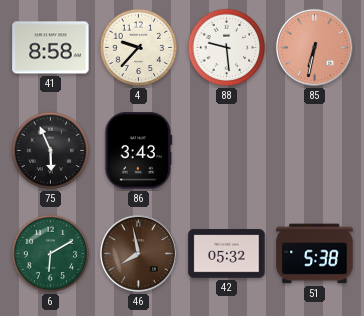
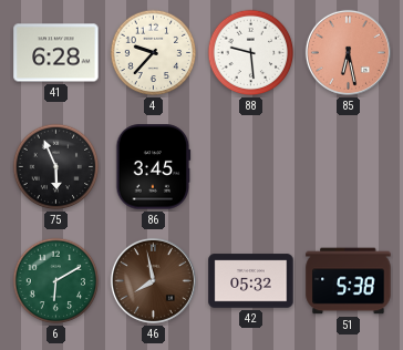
41: 8:58 -> 6:28
85: 6:32 -> 6:28
86: 3:43 -> 3:45
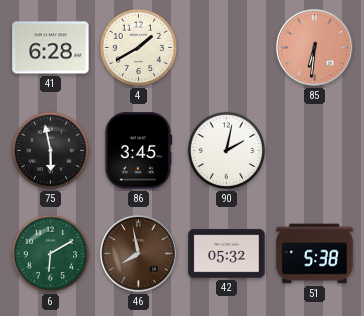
4: 9:37 -> 1:40
88: 9:29 -> none
85: 6:28 -> 6:31
75: 5:56 -> 5:58
90: none -> 2:02
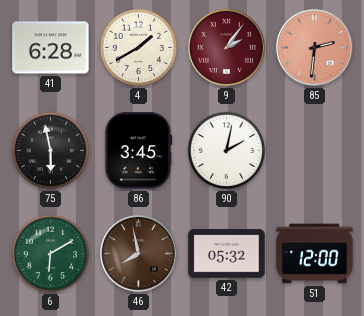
9: none -> 2:06
85: 6:31 -> 2:31
51: 5:38 -> 12:00
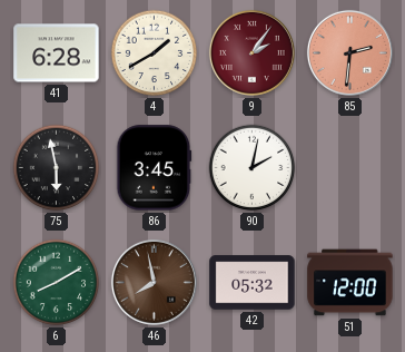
6: 6:10 -> 8:10
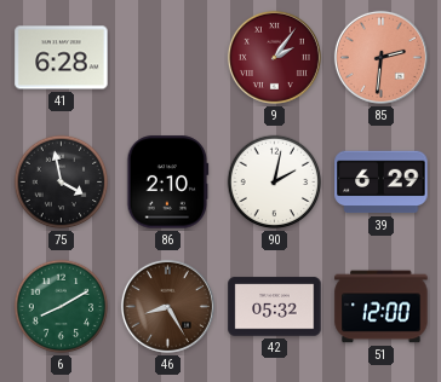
4: 1:40 -> none
75: 5:58 -> 3:58
86: 3:45 -> 2:10
39: none -> 6:29
46: 7:58 -> 8:25
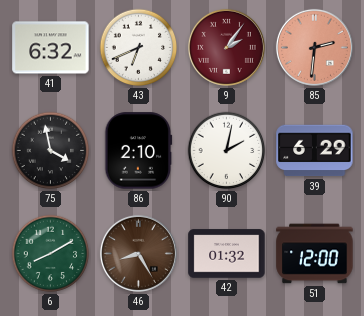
41: 6:28 -> 6:32
43: none -> 6:41
42: 05:32 -> 01:32
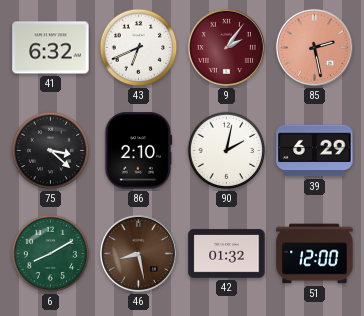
85: 2:31 -> 2:28
75: 3:58 -> 3:22
46: 8:25 -> 8:28
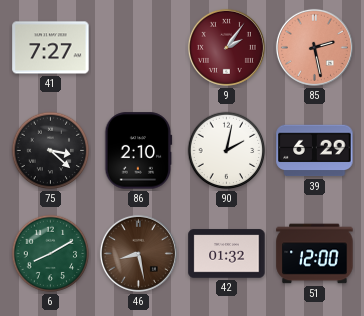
41: 6:32 -> 7:27
43: 6:41 -> none
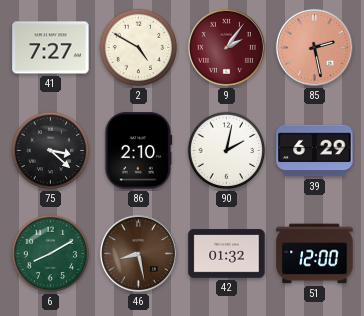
2: none -> 4:50
